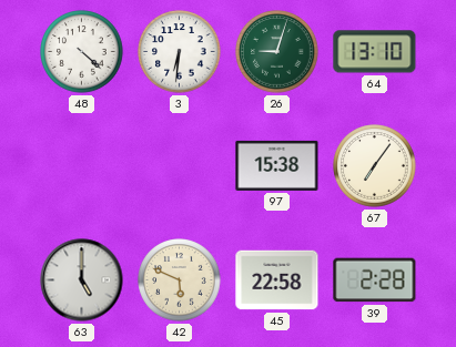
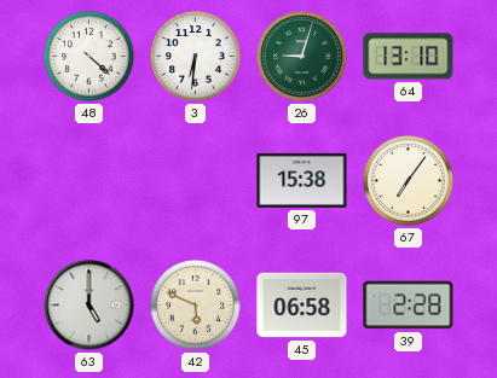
45: 22:58 -> 06:58
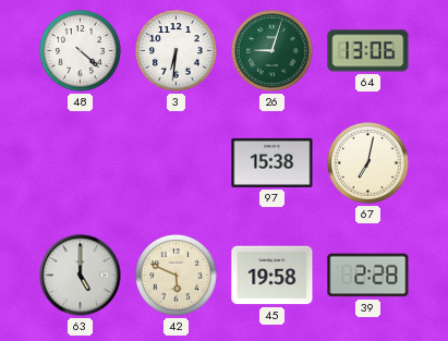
64: 13:10 -> 13:06
67: 7:06 -> 7:02
45: 06:58 -> 19:58
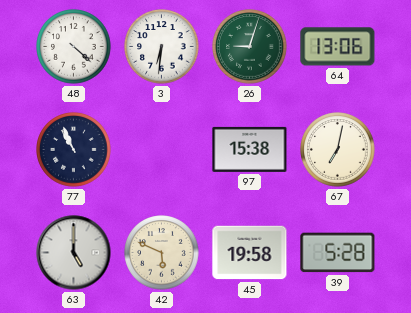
77: none -> 10:56
39: 2:28 -> 5:28
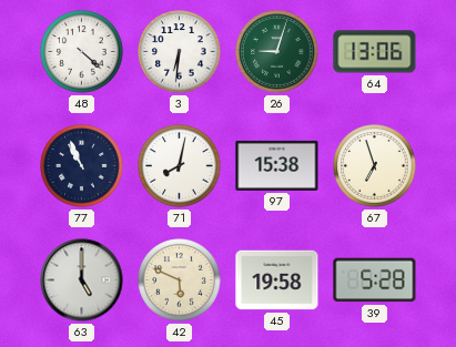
71: none -> 8:02
67: 7:02 -> 6:57
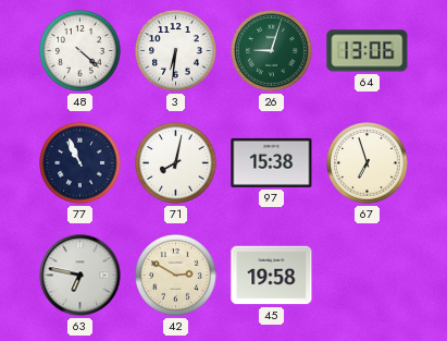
63: 5:00 -> 6:47
42: 5:49 -> 2:50
39: 5:28 -> none
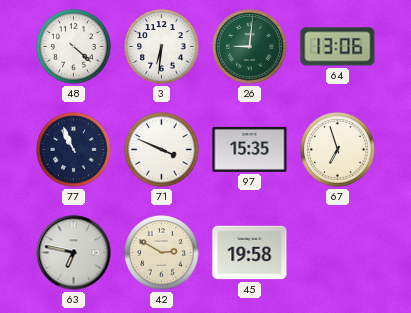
26: 9:03 -> 9:01
71: 8:02 -> 3:49
97: 15:38 -> 15:35
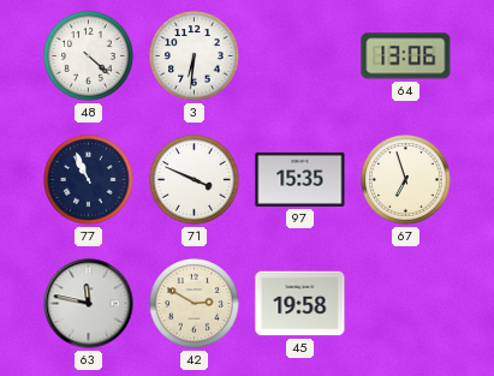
26: 9:01 -> none
63: 6:47 -> 11:47
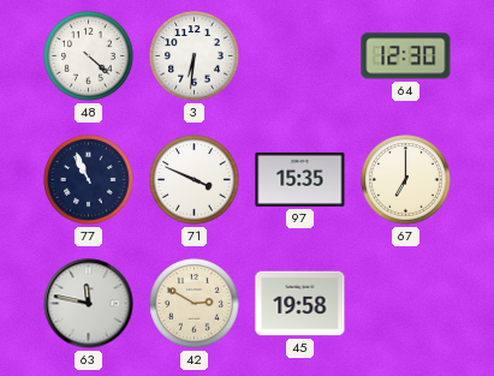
64: 13:06 -> 12:30
67: 6:57 -> 7:00
